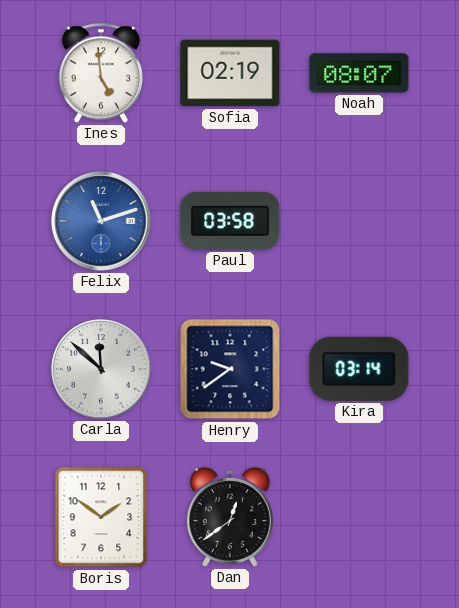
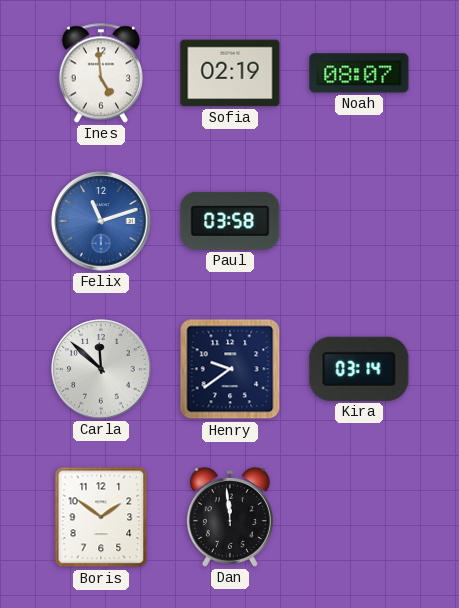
Dan: 12:39 -> 11:59
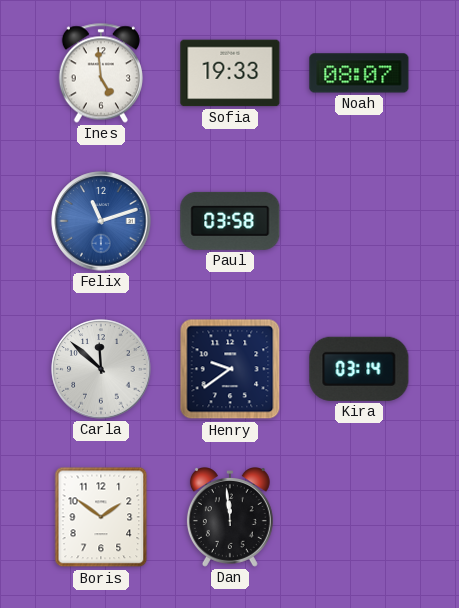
Sofia: 02:19 -> 19:33
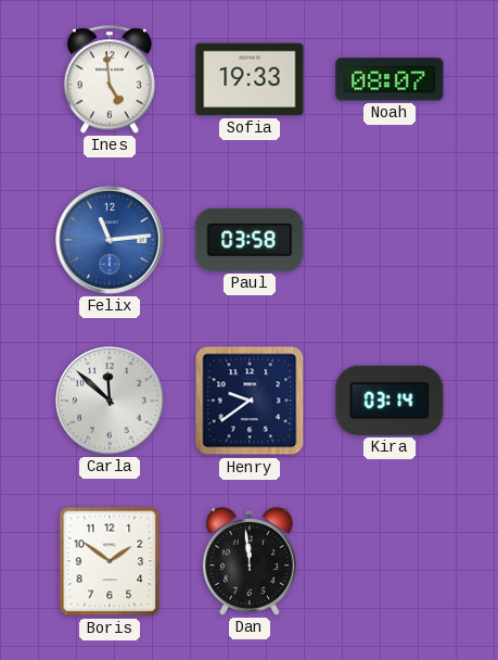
Felix: 11:12 -> 11:14
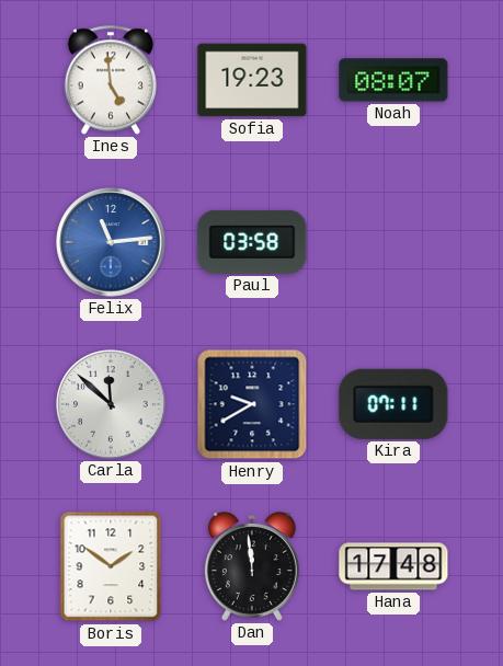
Sofia: 19:33 -> 19:23
Henry: 9:39 -> 9:40
Kira: 03:14 -> 07:11
Hana: none -> 17:48
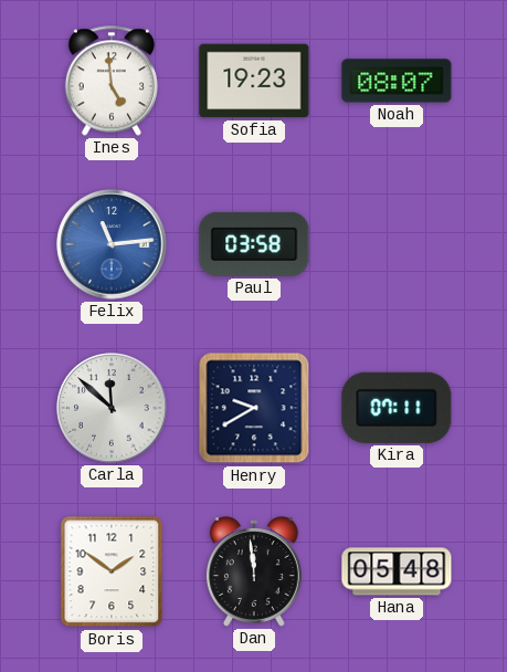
Hana: 17:48 -> 05:48
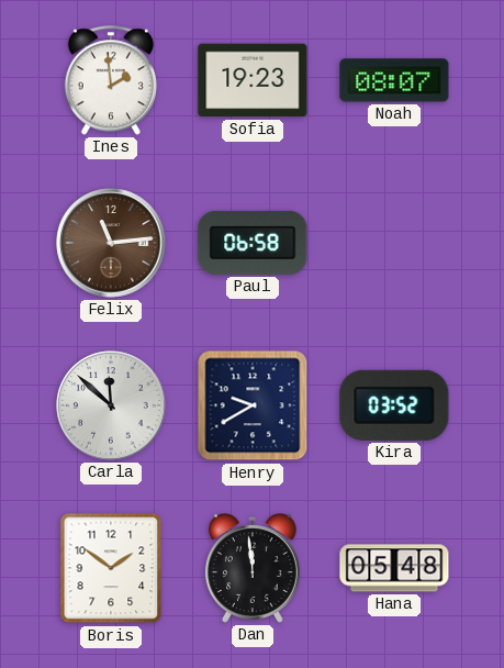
Ines: 4:59 -> 1:59
Felix dial: blue -> brown
Paul: 03:58 -> 06:58
Kira: 07:11 -> 03:52
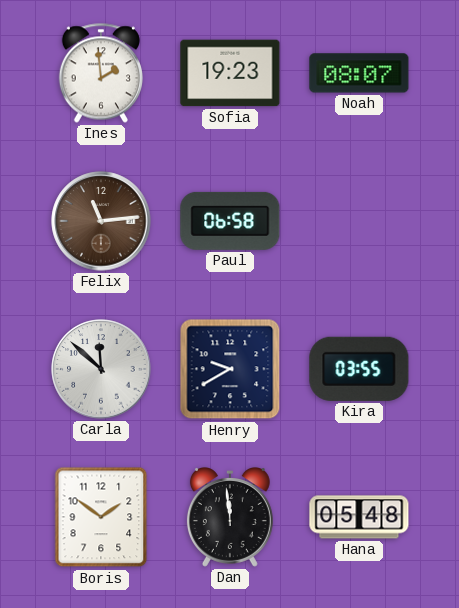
Kira: 03:52 -> 03:55
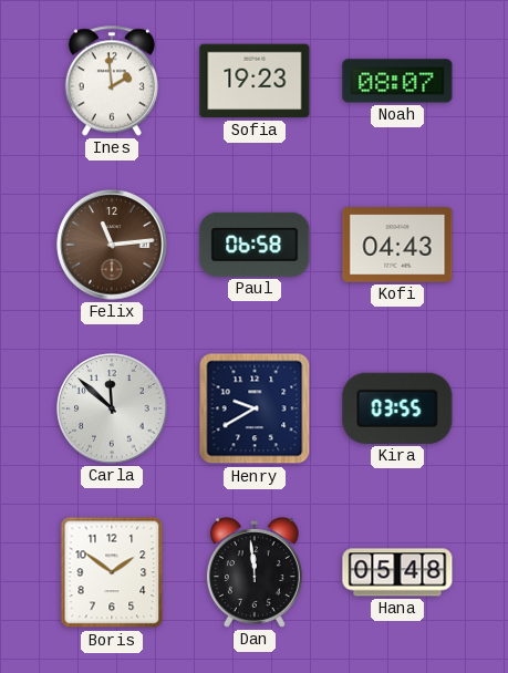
Kofi: none -> 04:43
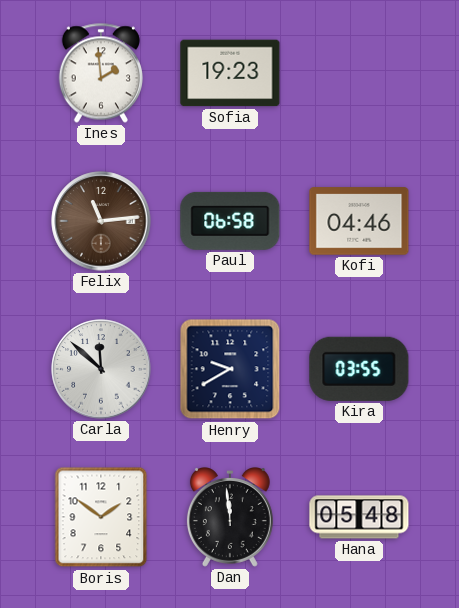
Noah: 08:07 -> none
Kofi: 04:43 -> 04:46
